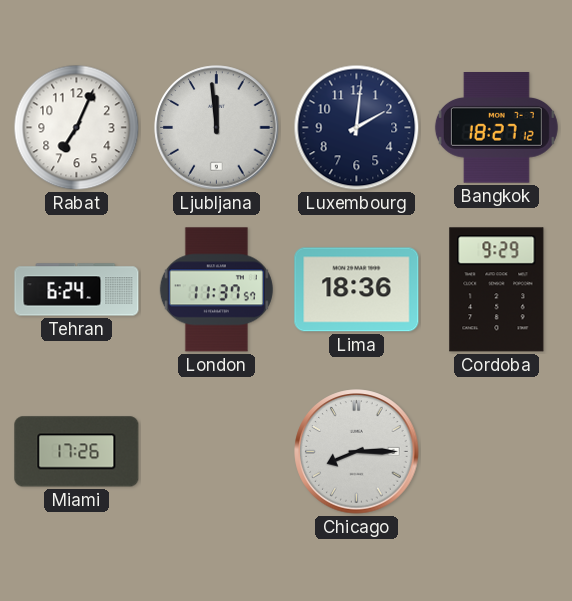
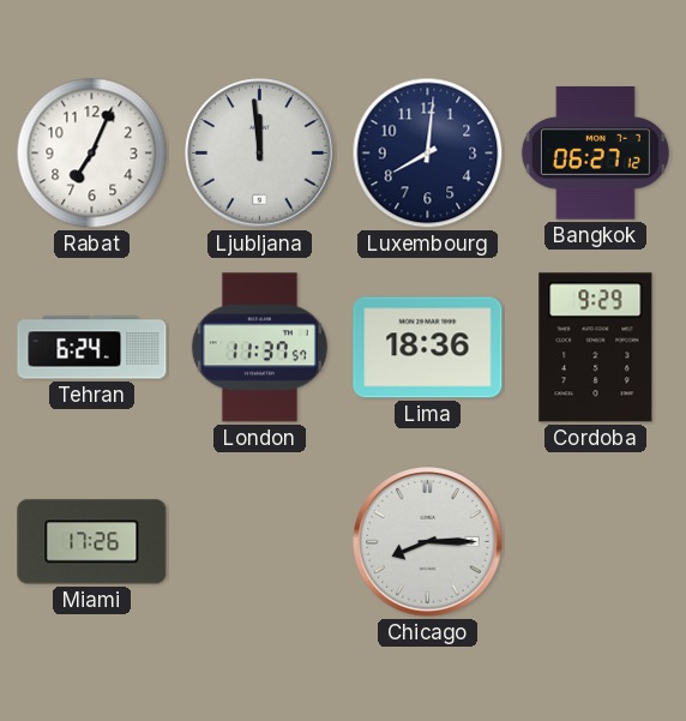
Luxembourg: 2:01 -> 8:01
Bangkok: 18:27 -> 06:27
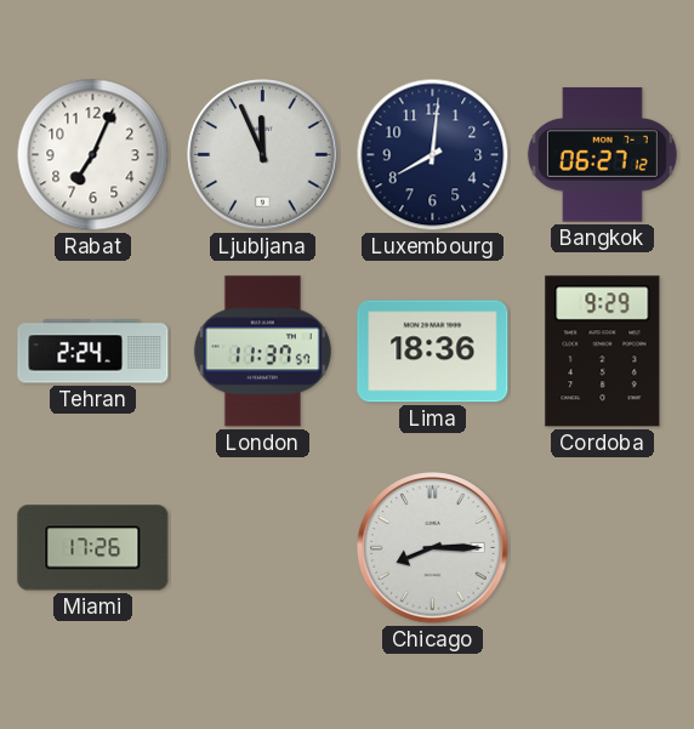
Ljubljana: 11:59 -> 11:56
Tehran: 6:24 -> 2:24
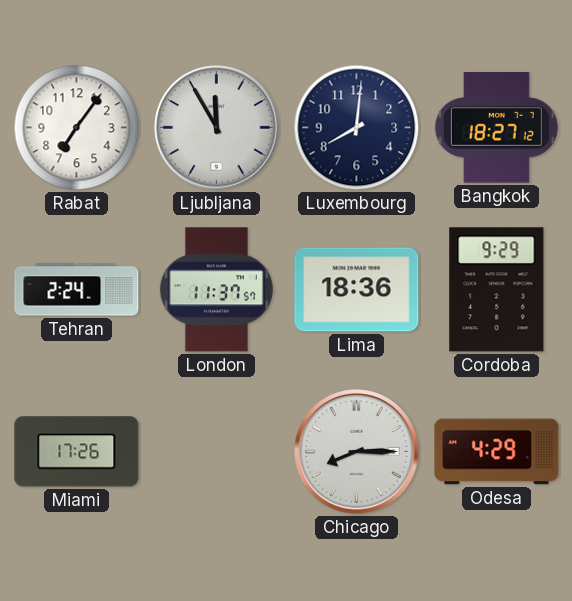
Rabat: 7:04 -> 7:06
Ljubljana: 11:56 -> 11:55
Bangkok: 06:27 -> 18:27
Odesa: none -> 4:29
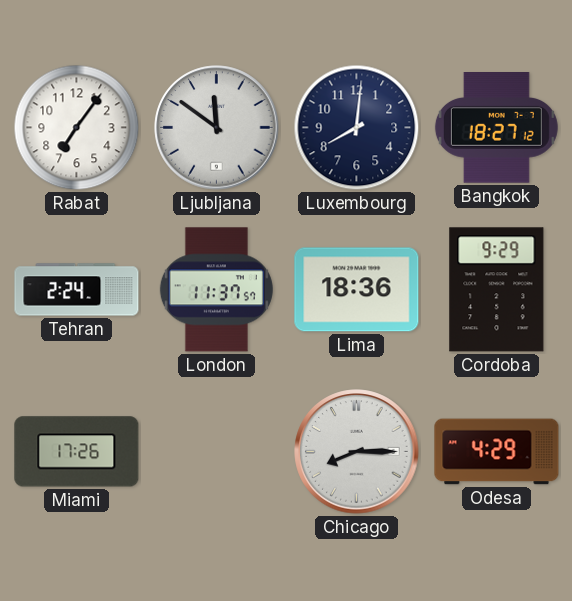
Ljubljana: 11:55 -> 11:51
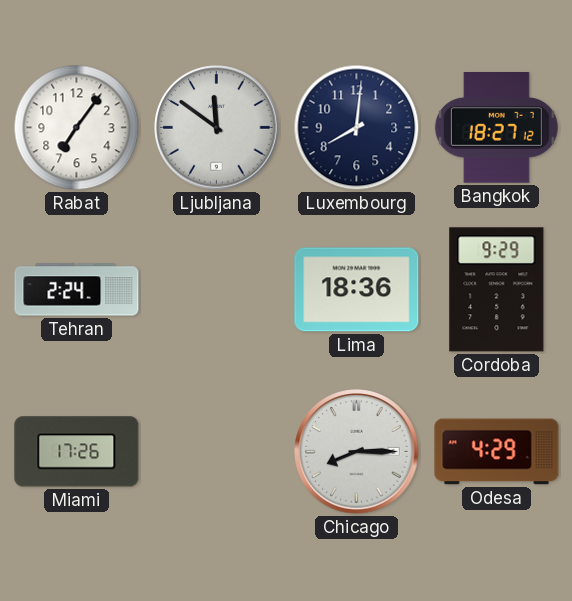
London: 11:37 -> none
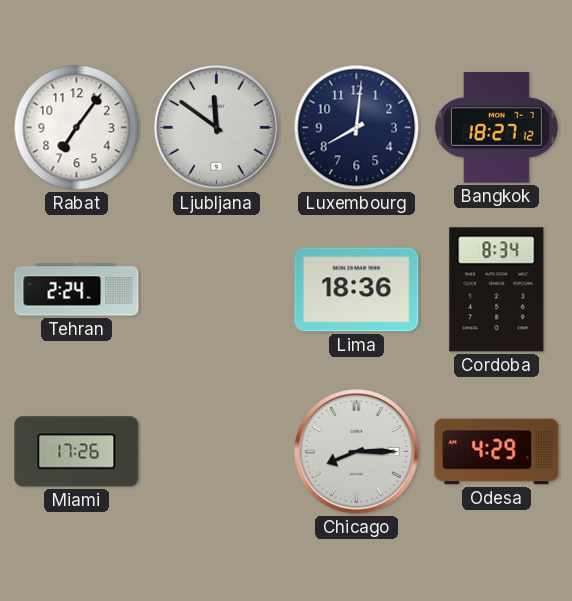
Cordoba: 9:29 -> 8:34
